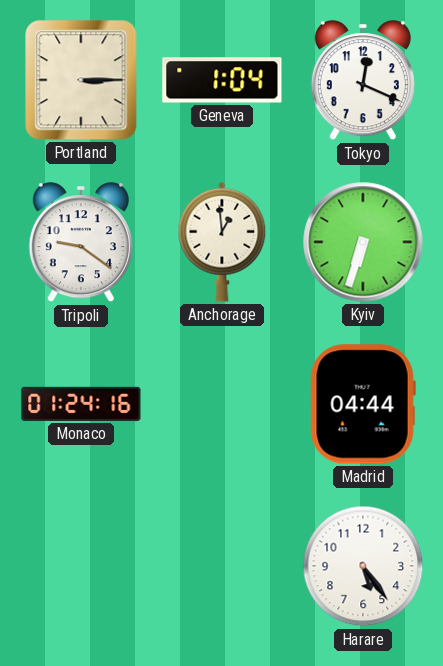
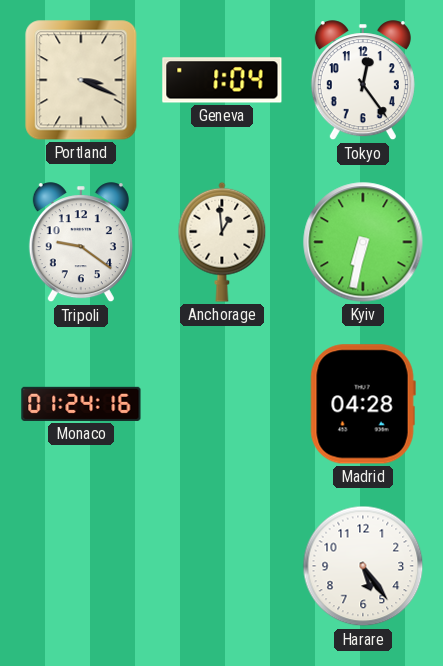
Portland: 3:15 -> 3:19
Tokyo: 12:19 -> 12:24
Kyiv: 6:33 -> 6:32
Madrid: 04:44 -> 04:28
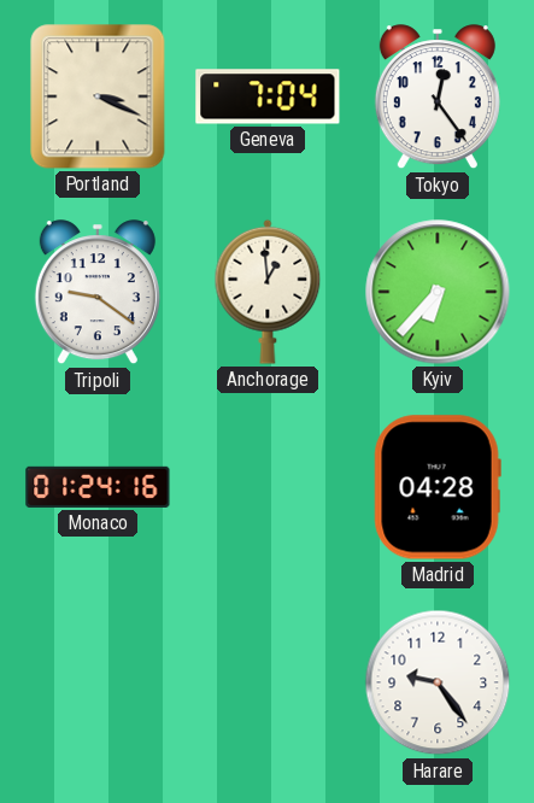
Geneva: 1:04 -> 7:04
Kyiv: 6:32 -> 6:37
Harare: 5:24 -> 9:24
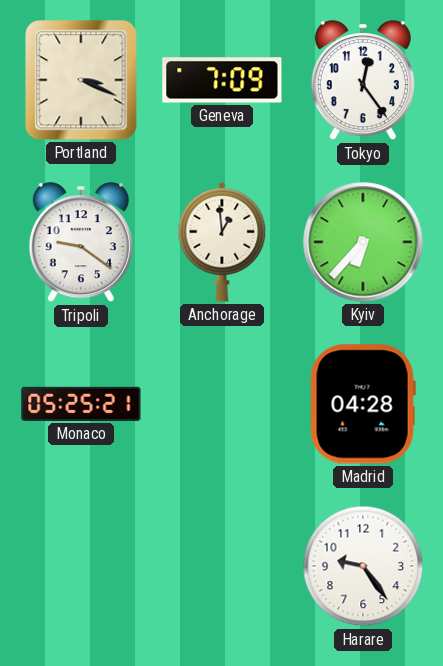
Geneva: 7:04 -> 7:09
Monaco: 01:24 -> 05:25
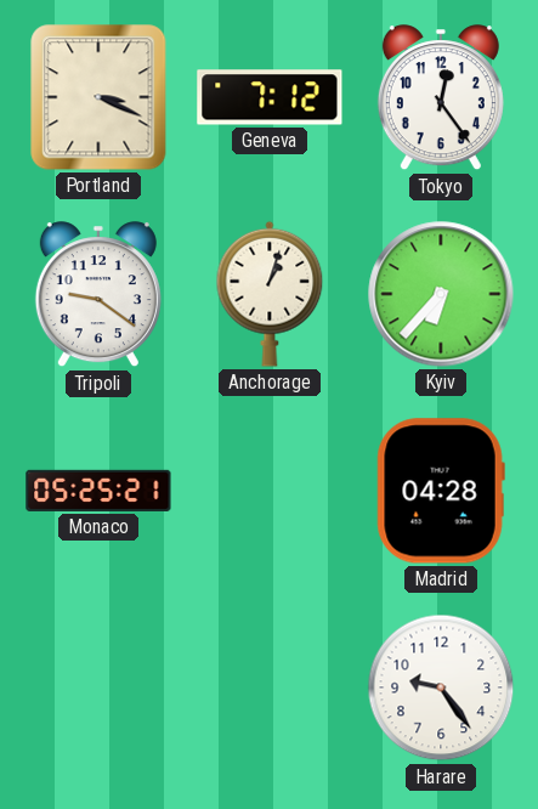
Geneva: 7:09 -> 7:12
Anchorage: 12:59 -> 1:03
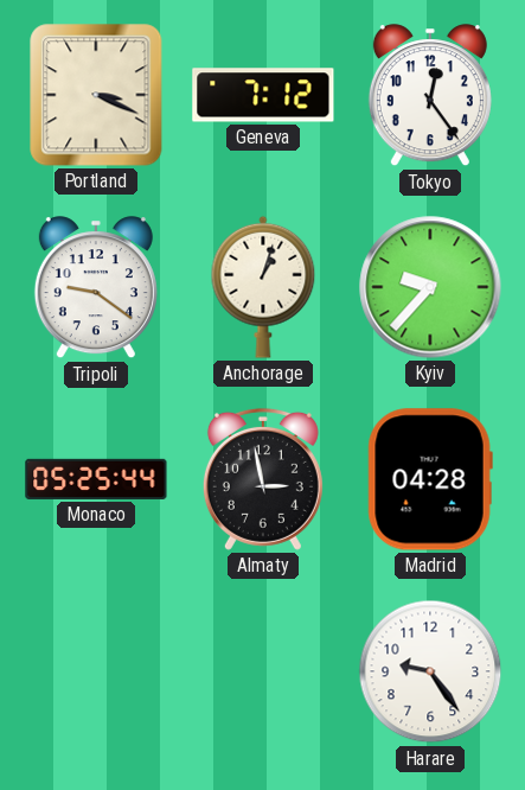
Kyiv: 6:37 -> 9:37
Monaco: 05:25:21 -> 05:25:44
Almaty: none -> 2:58
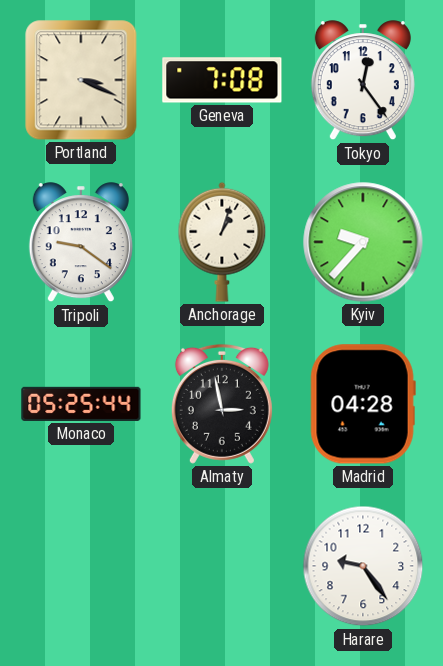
Geneva: 7:12 -> 7:08
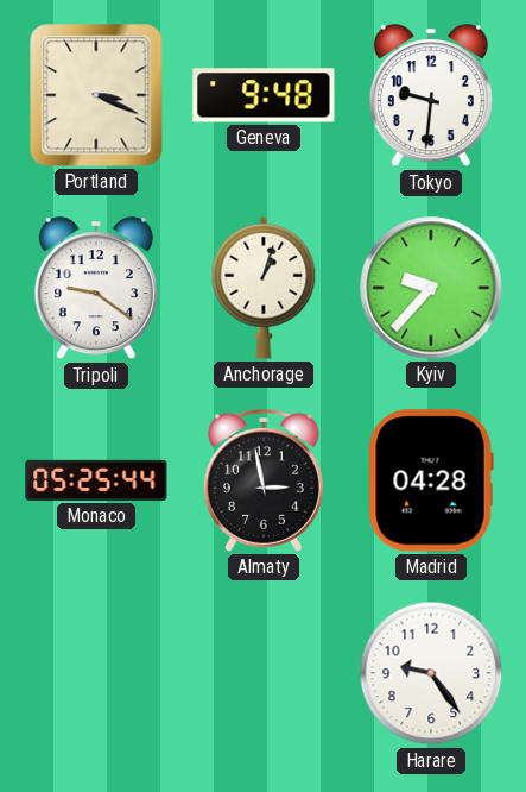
Geneva: 7:08 -> 9:48
Tokyo: 12:24 -> 9:31
